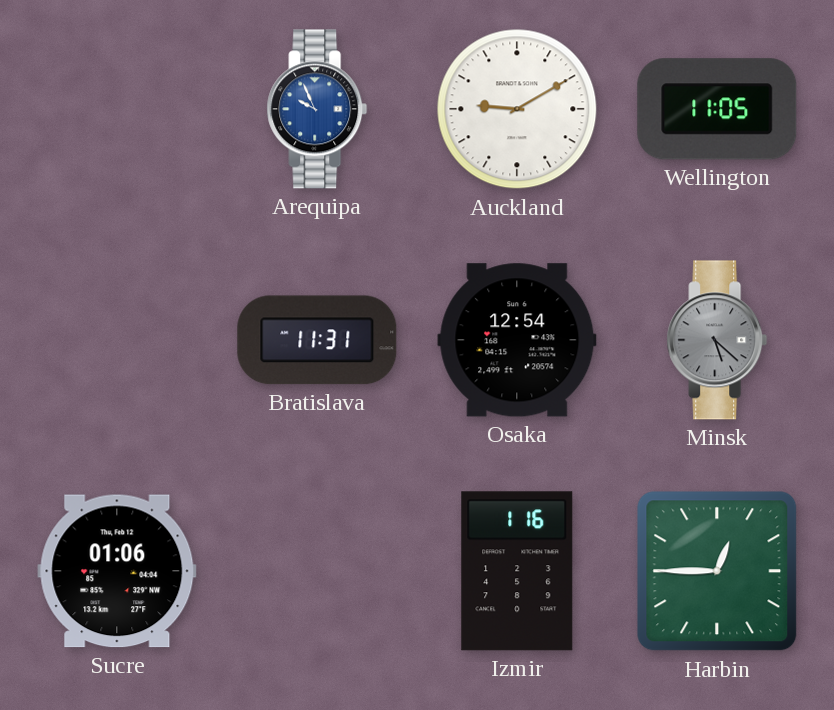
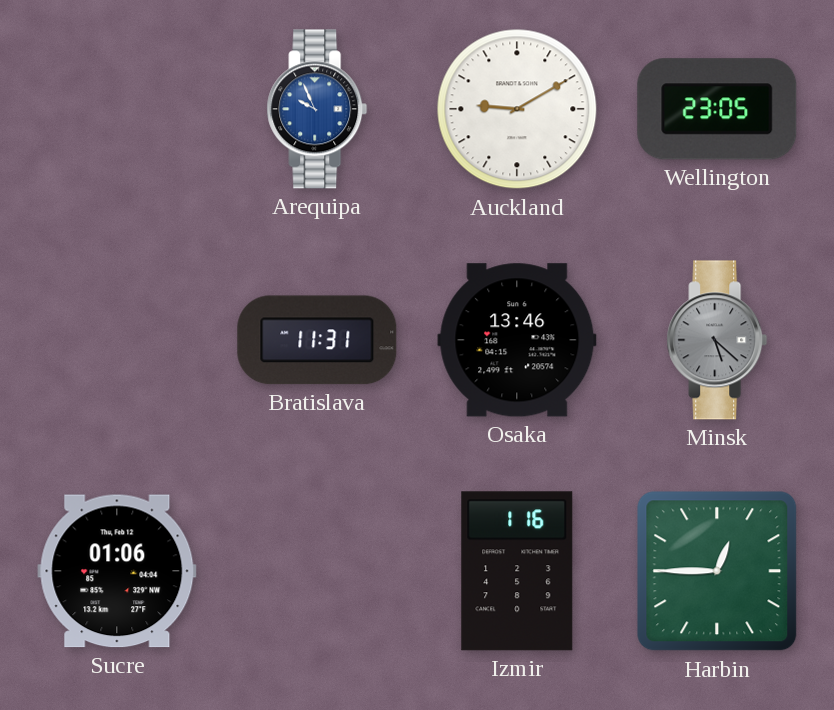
Wellington: 11:05 -> 23:05
Osaka: 12:54 -> 13:46
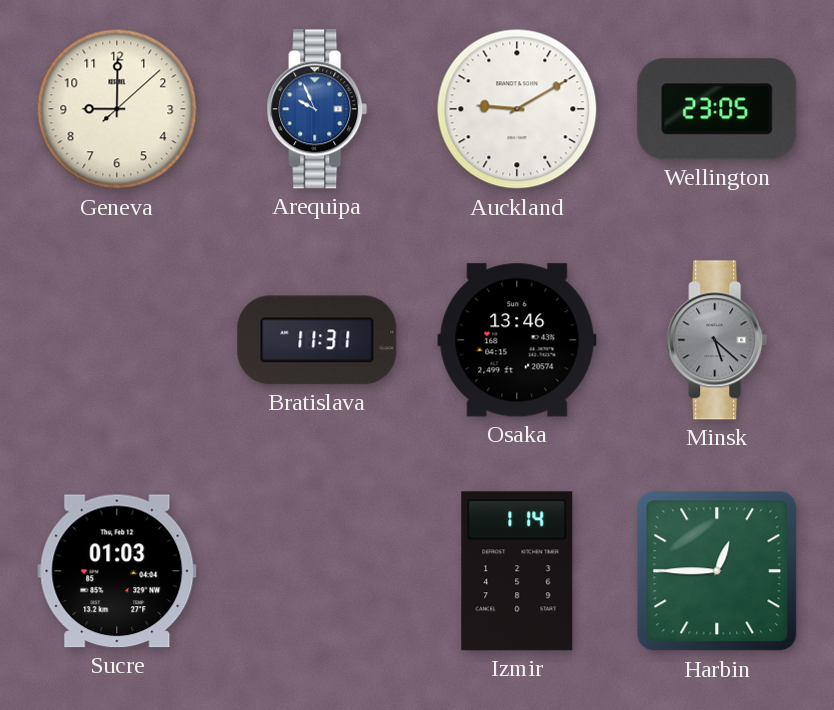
Geneva: none -> 9:00
Sucre: 01:06 -> 01:03
Izmir: 1:16 -> 1:14
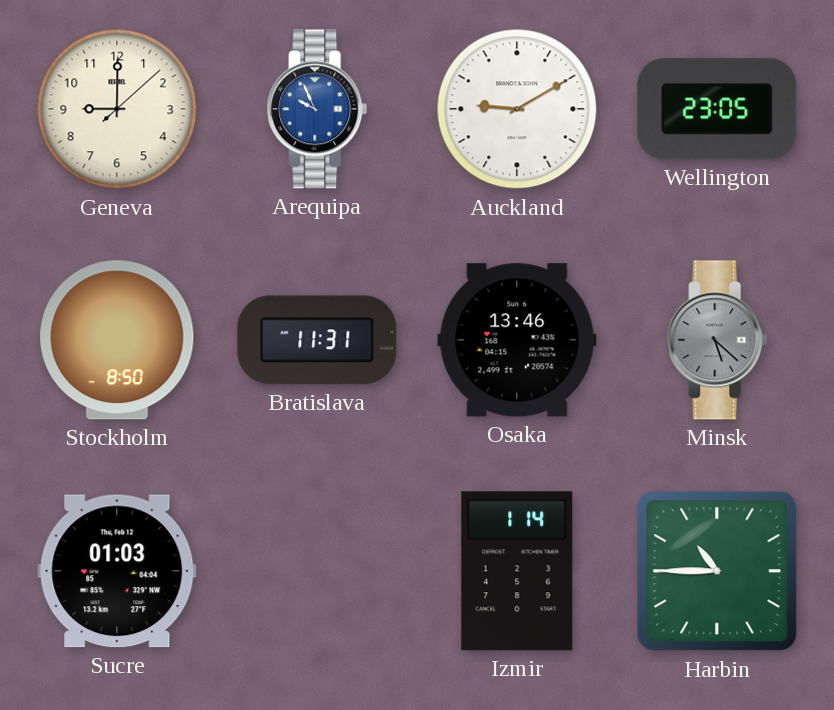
Stockholm: none -> 8:50
Harbin: 12:45 -> 10:45
